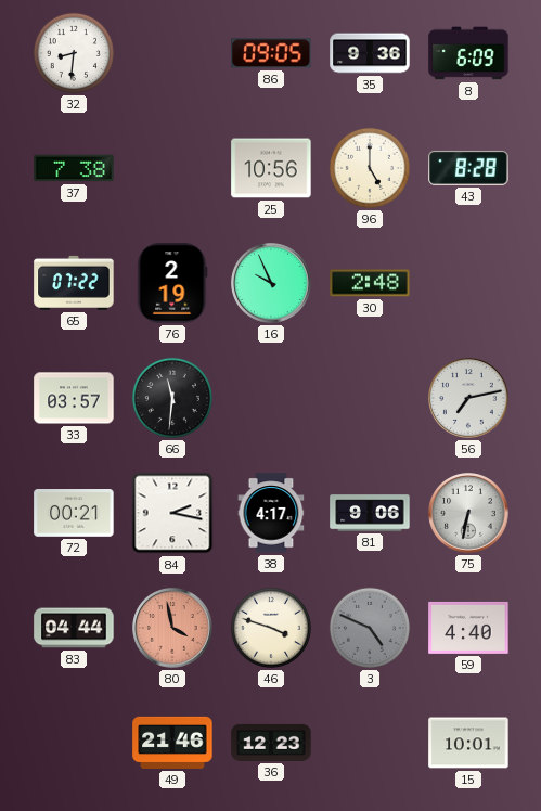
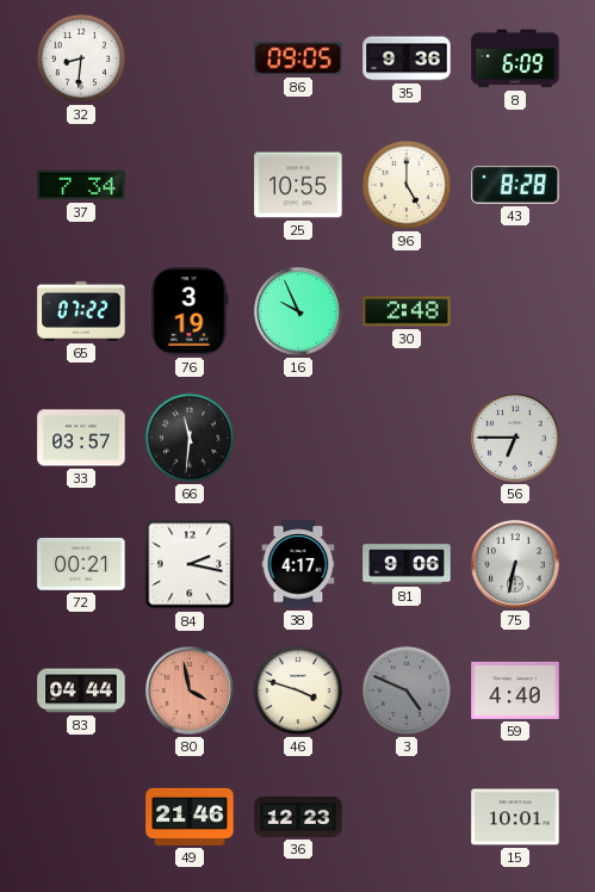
37: 7:38 -> 7:34
25: 10:56 -> 10:55
76: 2:19 -> 3:19
56: 7:13 -> 6:45
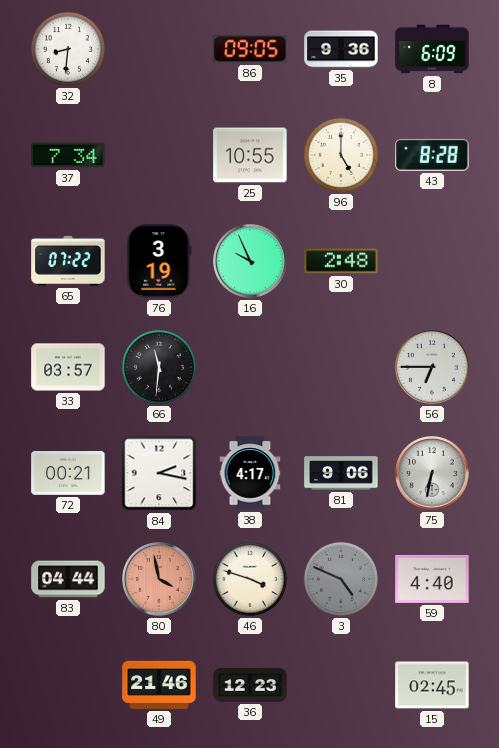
15: 10:01 -> 02:45
